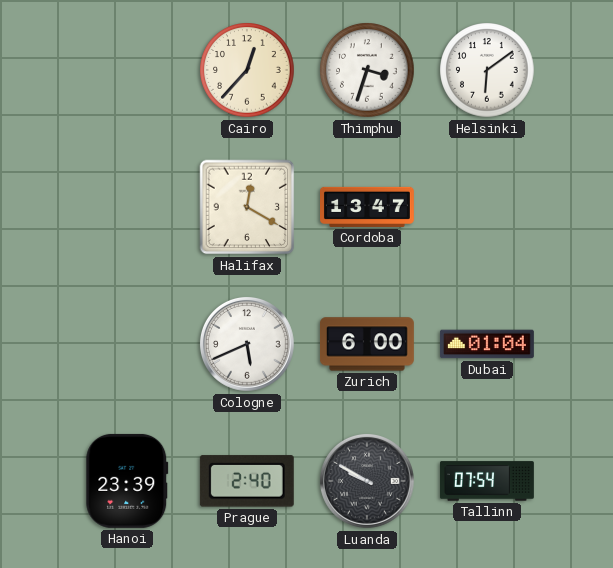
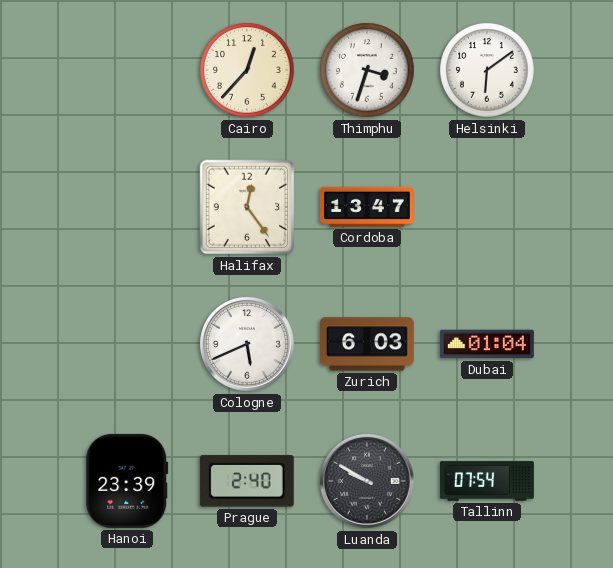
Halifax: 12:20 -> 12:24
Zurich: 6:00 -> 6:03
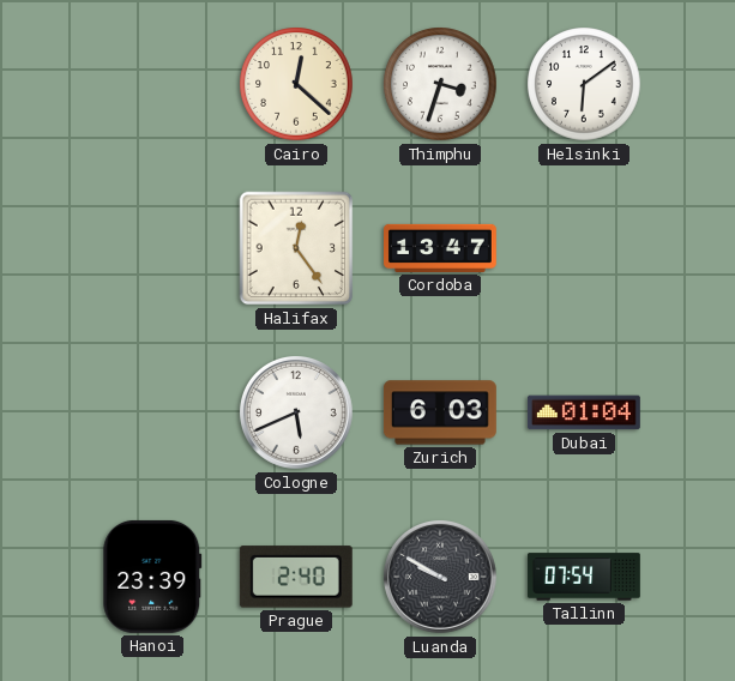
Cairo: 12:37 -> 12:22
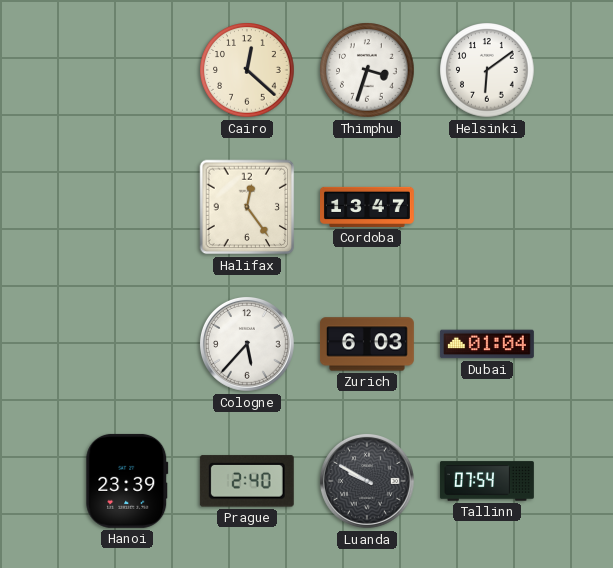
Cologne: 5:41 -> 5:37
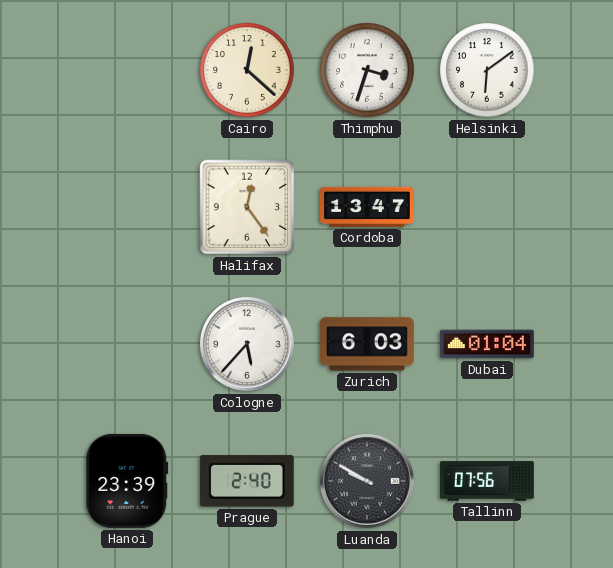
Tallinn: 07:54 -> 07:56
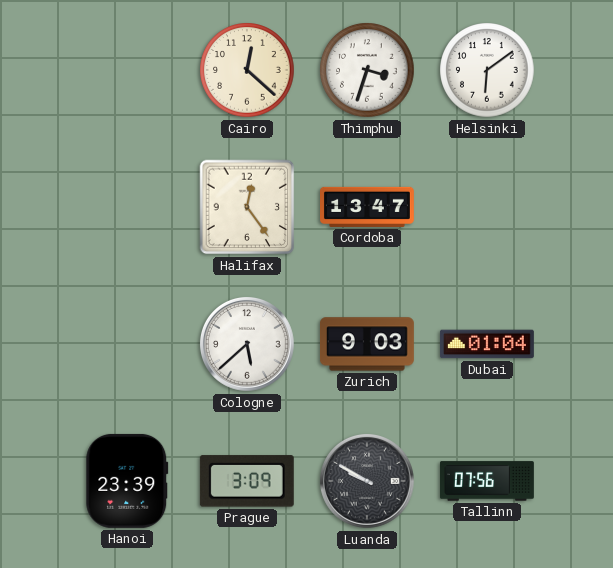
Cologne: 5:37 -> 5:38
Zurich: 6:03 -> 9:03
Prague: 2:40 -> 3:09
